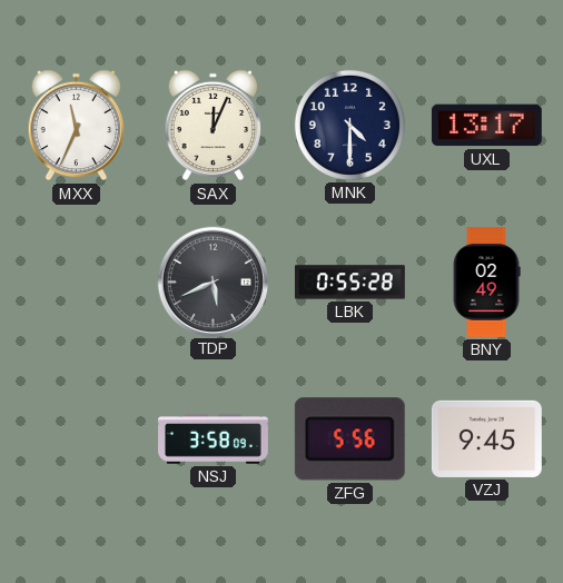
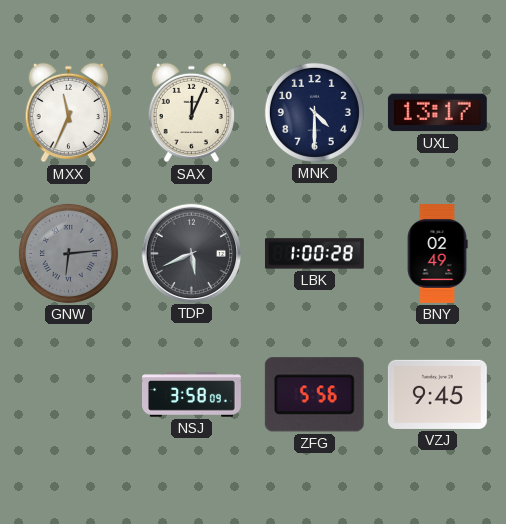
GNW: none -> 6:14
LBK: 0:55 -> 1:00
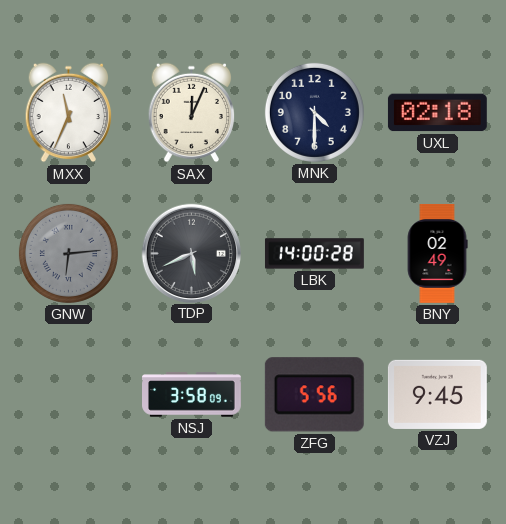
UXL: 13:17 -> 02:18
LBK: 1:00 -> 14:00
